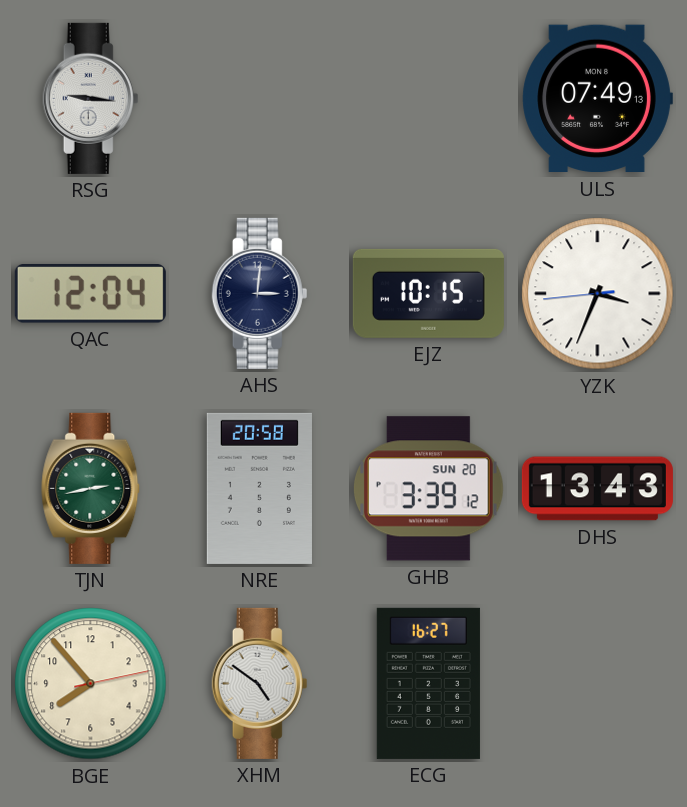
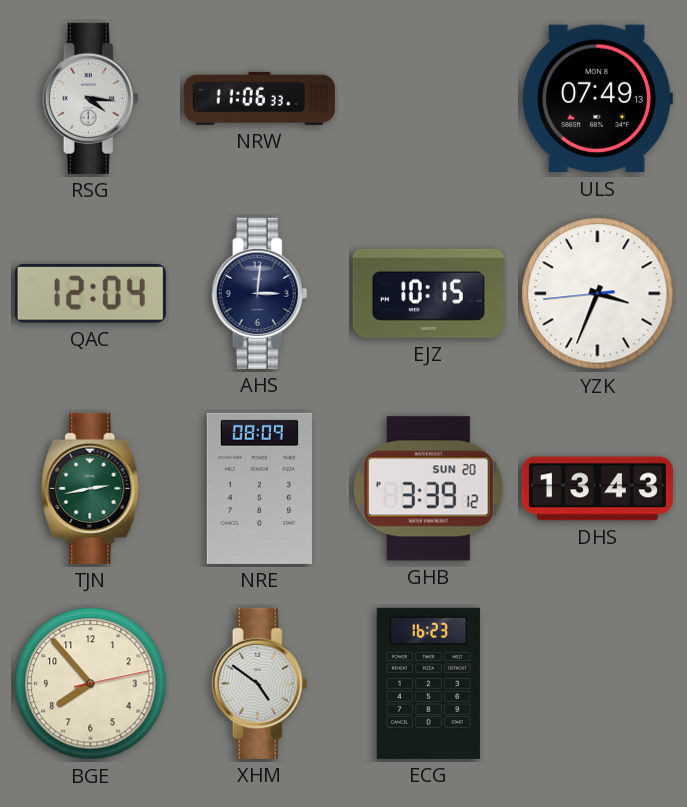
RSG: 9:16 -> 4:16
NRW: none -> 11:06
NRE: 20:58 -> 08:09
ECG: 16:27 -> 16:23
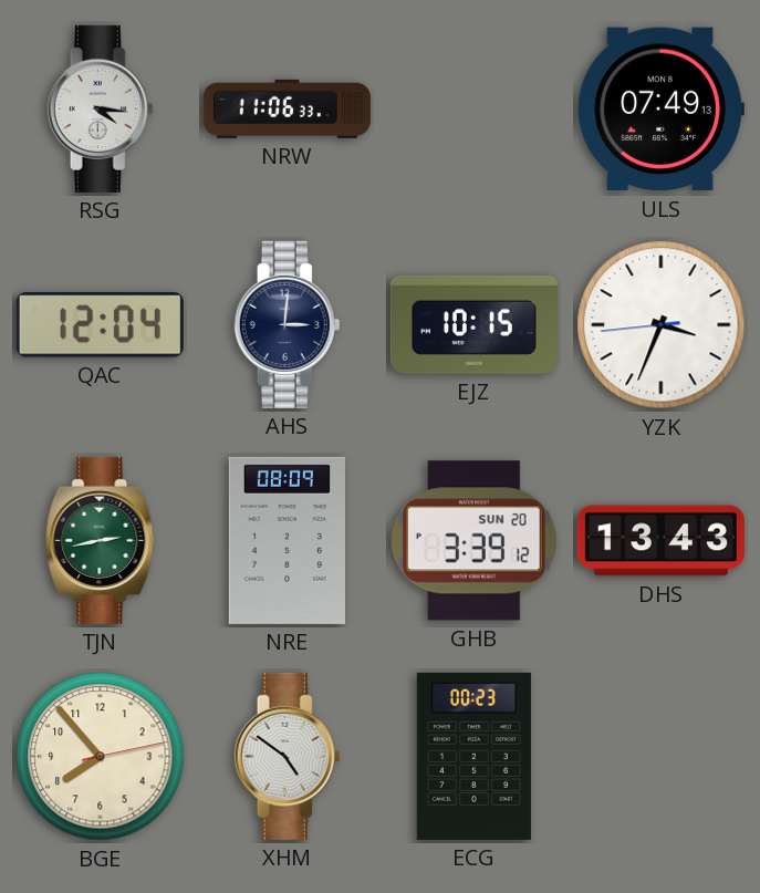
ECG: 16:23 -> 00:23
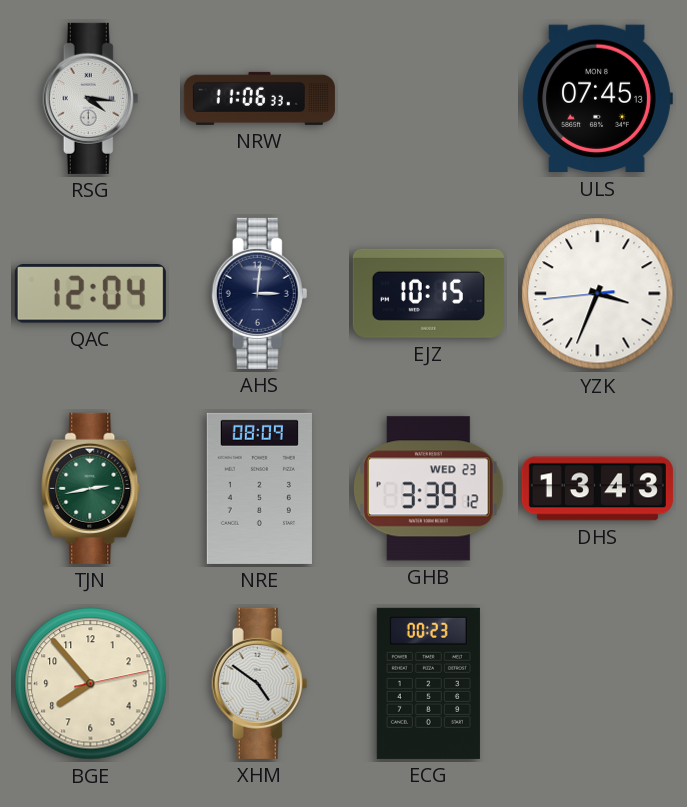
ULS: 07:49 -> 07:45
GHB date: SUN 20 -> WED 23
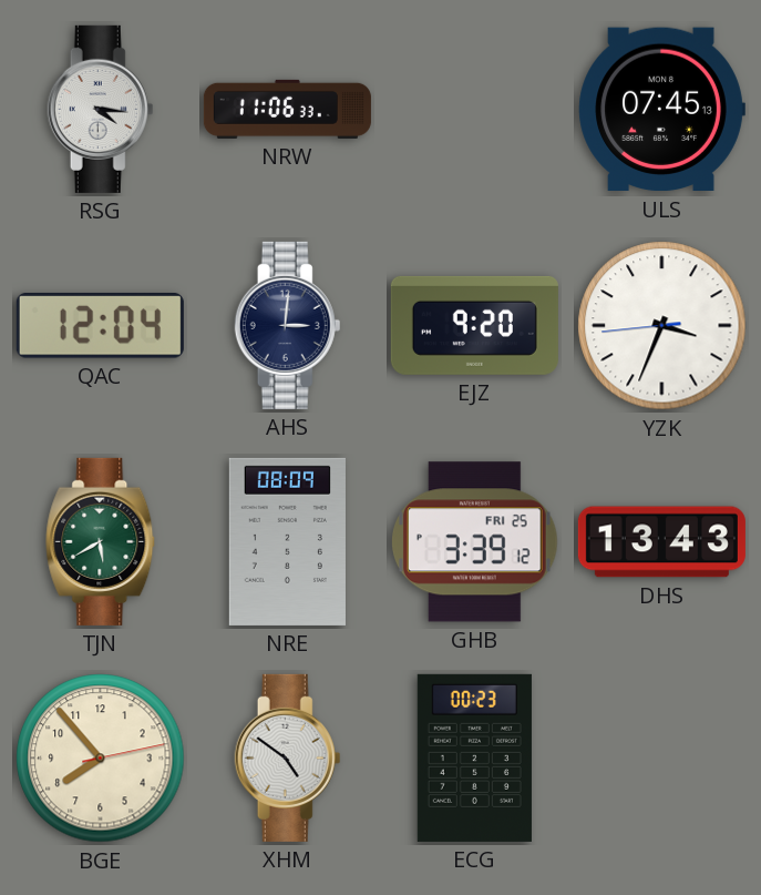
EJZ: 10:15 -> 9:20
TJN: 2:43 -> 5:40
GHB date: WED 23 -> FRI 25
